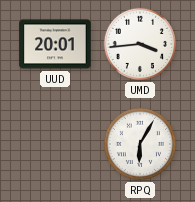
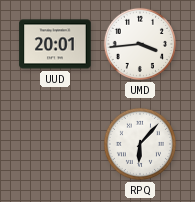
RPQ: 6:05 -> 6:07
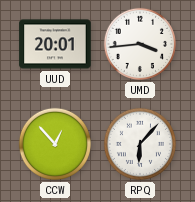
CCW: none -> 12:53
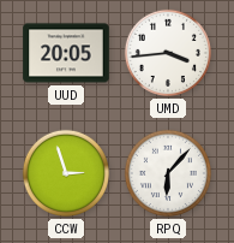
UUD: 20:01 -> 20:05
CCW: 12:53 -> 2:57
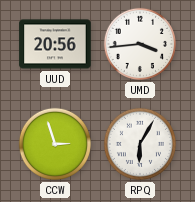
UUD: 20:05 -> 20:56
RPQ: 6:07 -> 6:05
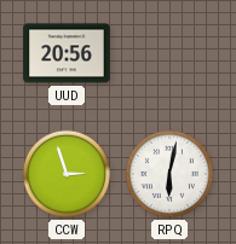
UMD: 3:44 -> none
RPQ: 6:05 -> 6:02
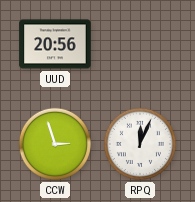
RPQ: 6:02 -> 12:04
